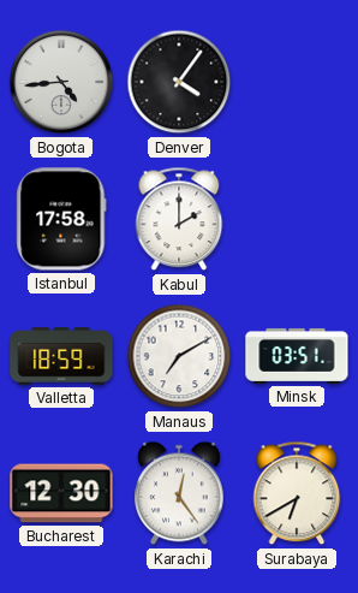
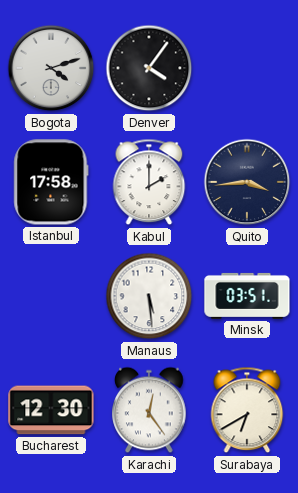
Bogota: 4:44 -> 4:12
Quito: none -> 3:44
Valletta: 18:59 -> none
Manaus: 7:10 -> 5:29
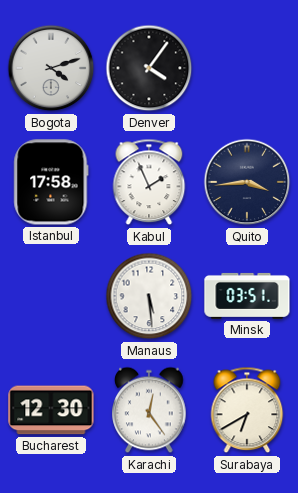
Kabul: 2:00 -> 1:56
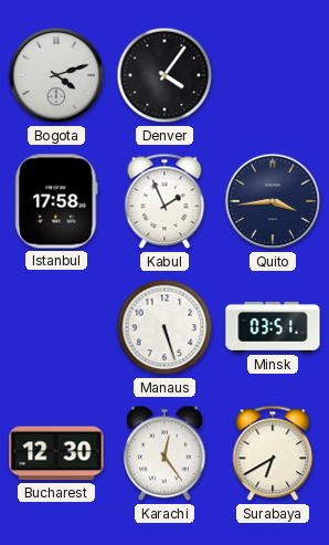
Manaus: 5:29 -> 5:27
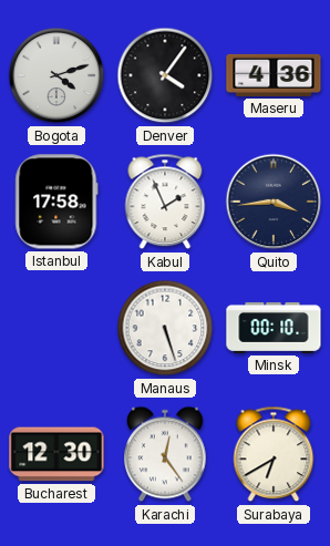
Maseru: none -> 4:36
Minsk: 03:51 -> 00:10
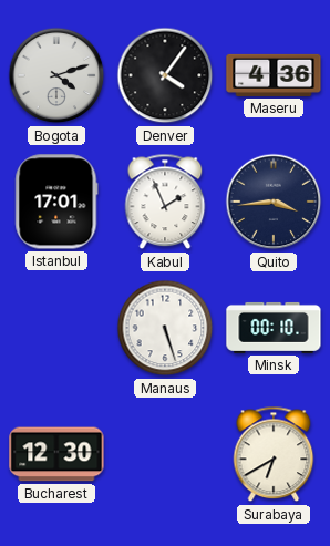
Istanbul: 17:58 -> 17:01
Karachi: 12:24 -> none
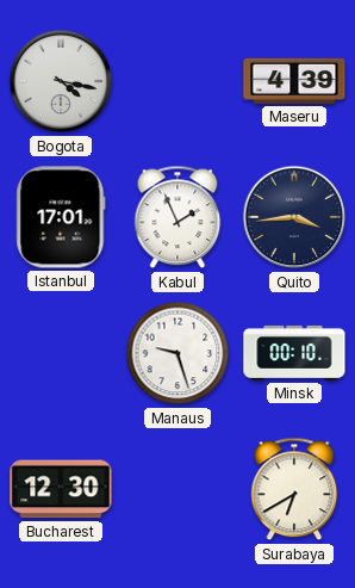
Bogota: 4:12 -> 4:17
Denver: 4:06 -> none
Maseru: 4:36 -> 4:39
Manaus: 5:27 -> 9:27
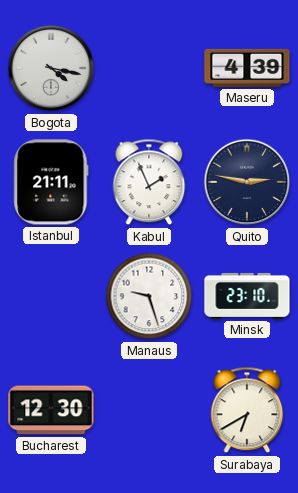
Istanbul: 17:01 -> 21:11
Quito: 3:44 -> 2:47
Minsk: 00:10 -> 23:10
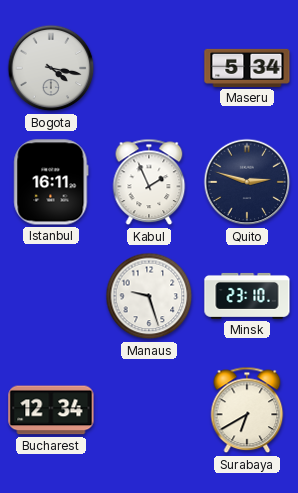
Maseru: 4:39 -> 5:34
Istanbul: 21:11 -> 16:11
Quito: 2:47 -> 2:48
Bucharest: 12:30 -> 12:34
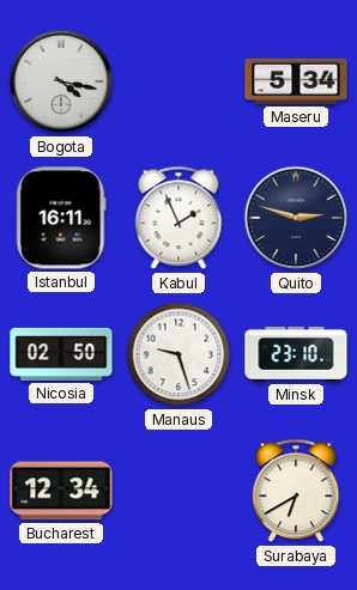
Nicosia: none -> 02:50
